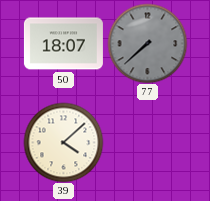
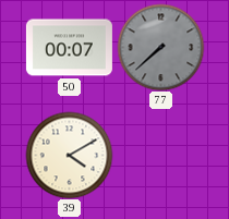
50: 18:07 -> 00:07
39: 4:08 -> 4:10
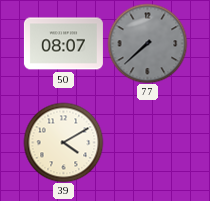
50: 00:07 -> 08:07
